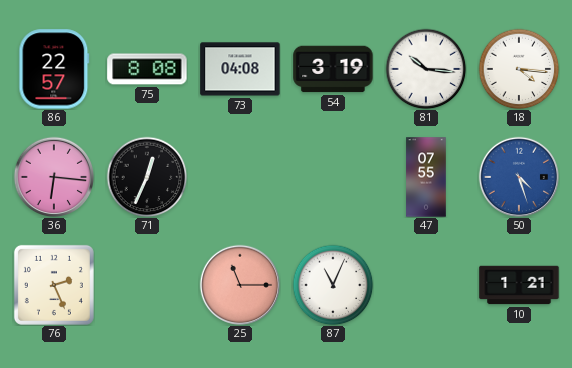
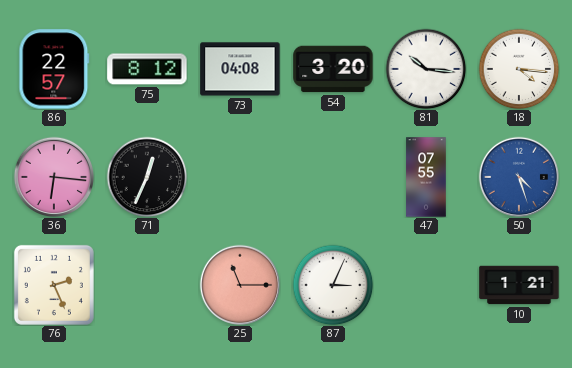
75: 8:08 -> 8:12
54: 3:19 -> 3:20
87: 11:04 -> 3:04
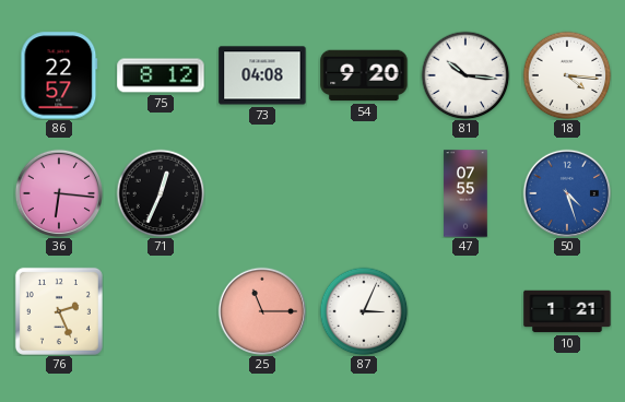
54: 3:20 -> 9:20
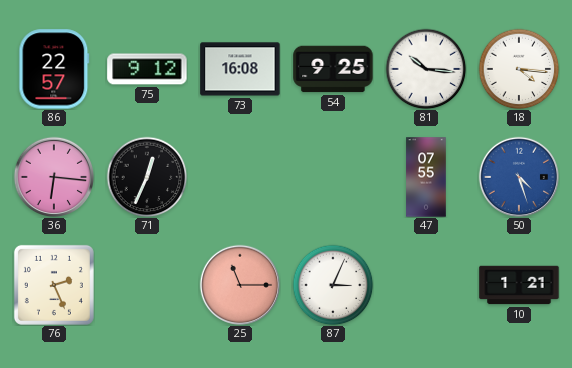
75: 8:12 -> 9:12
73: 04:08 -> 16:08
54: 9:20 -> 9:25
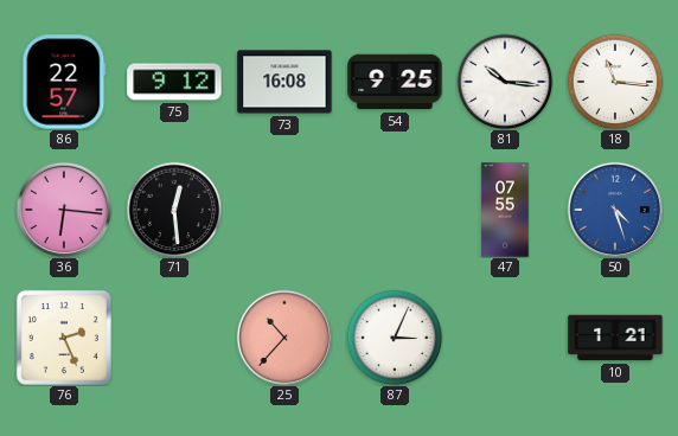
18: 4:16 -> 11:16
71: 12:34 -> 12:29
25: 11:15 -> 10:37
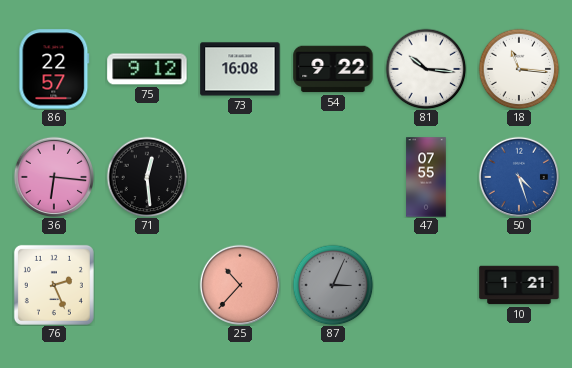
54: 9:25 -> 9:22
87 dial: white -> grey
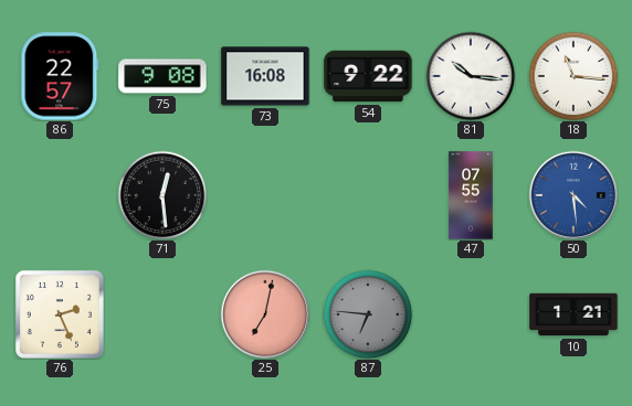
75: 9:12 -> 9:08
36: 6:16 -> none
50: 4:27 -> 4:29
25: 10:37 -> 7:02
87: 3:04 -> 6:46
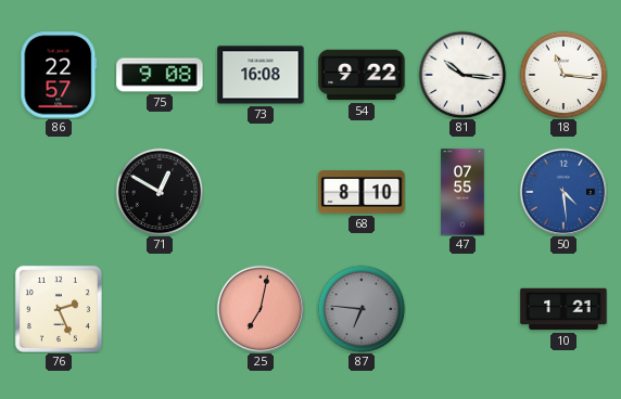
71: 12:29 -> 12:50
68: none -> 8:10
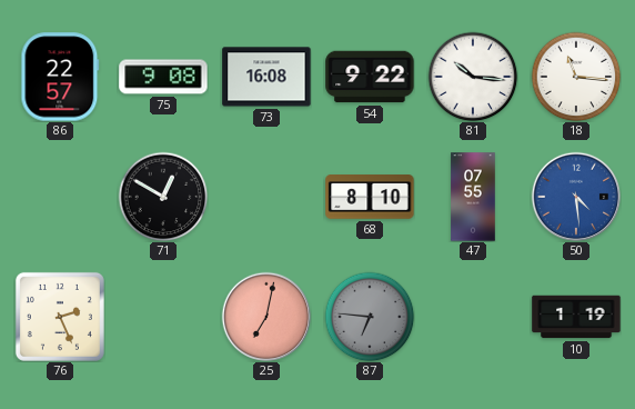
10: 1:21 -> 1:19
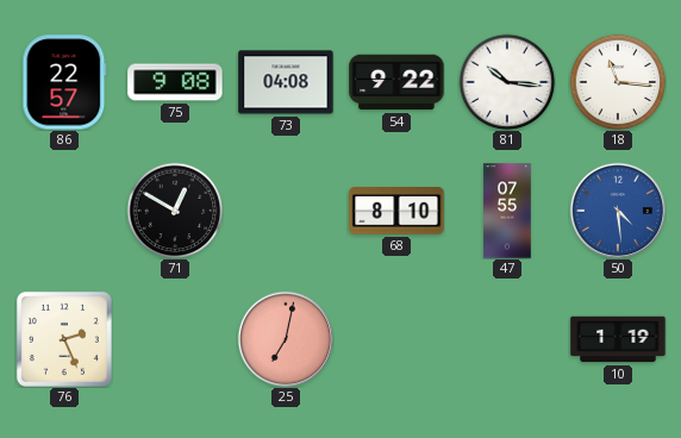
73: 16:08 -> 04:08
87: 6:46 -> none
